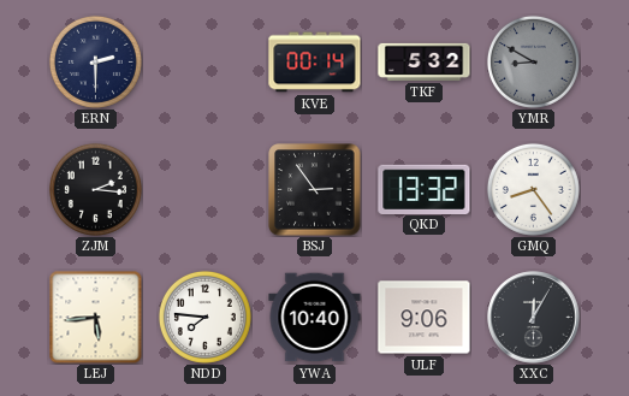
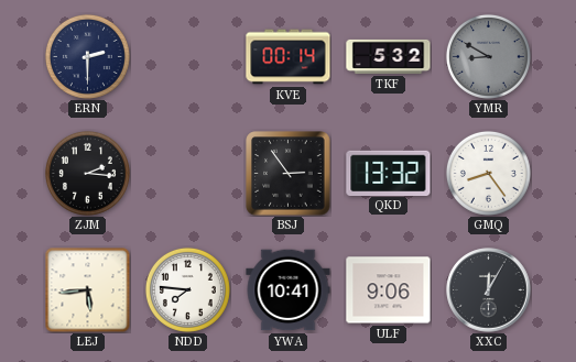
YWA: 10:40 -> 10:41
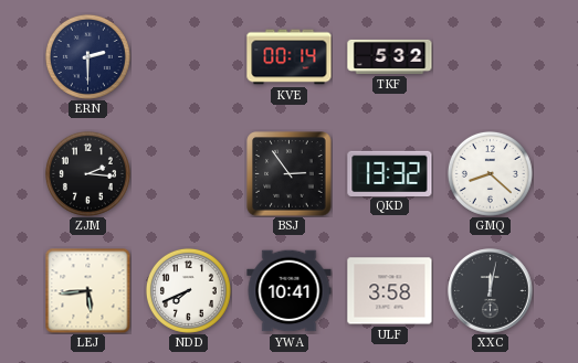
YMR: 8:50 -> none
GMQ: 8:24 -> 8:22
NDD: 7:46 -> 7:41
ULF: 9:06 -> 3:58
XXC: 12:05 -> 12:02
